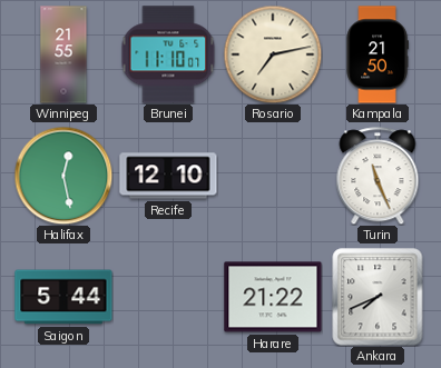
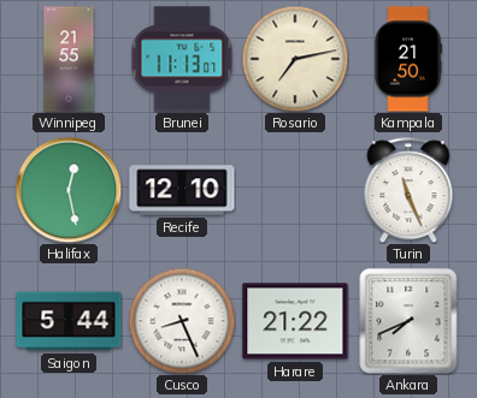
Brunei: 11:10 -> 11:13
Cusco: none -> 8:26
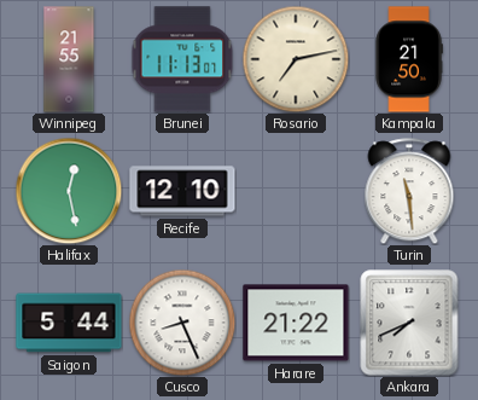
Turin: 11:26 -> 11:29
